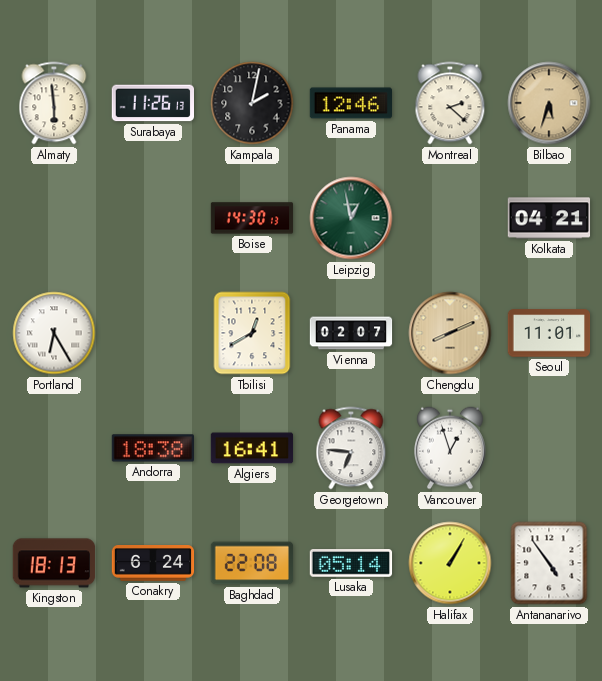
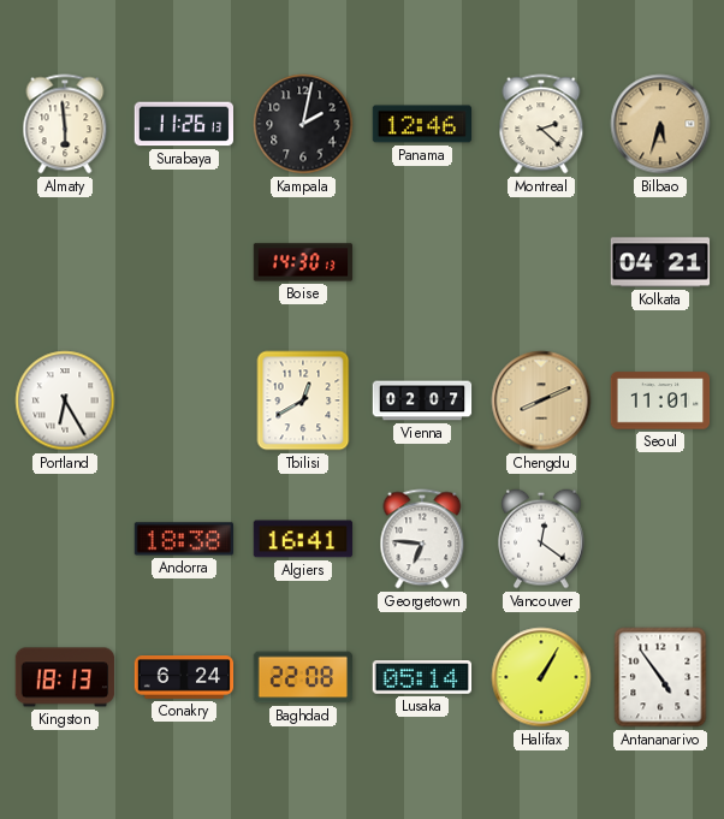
Leipzig: 12:58 -> none
Vancouver: 12:57 -> 12:21
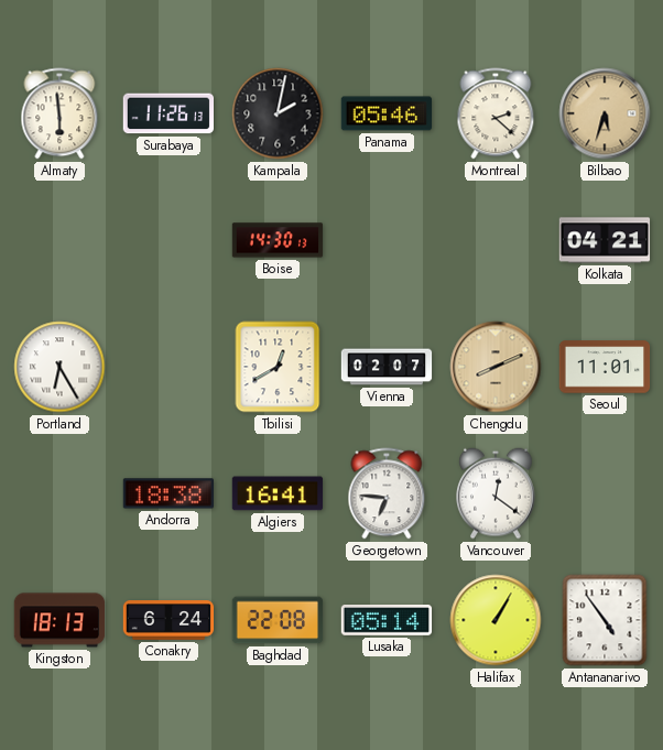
Panama: 12:46 -> 05:46
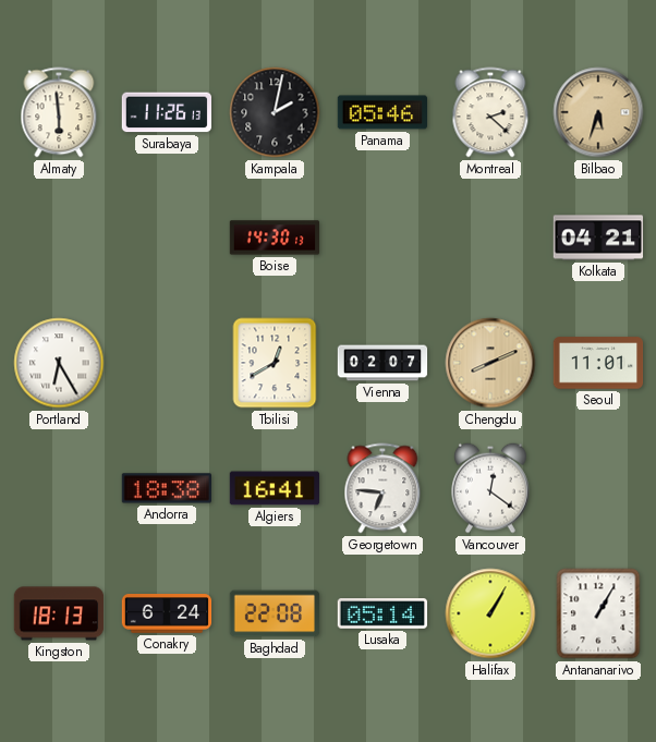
Antananarivo: 4:54 -> 1:05
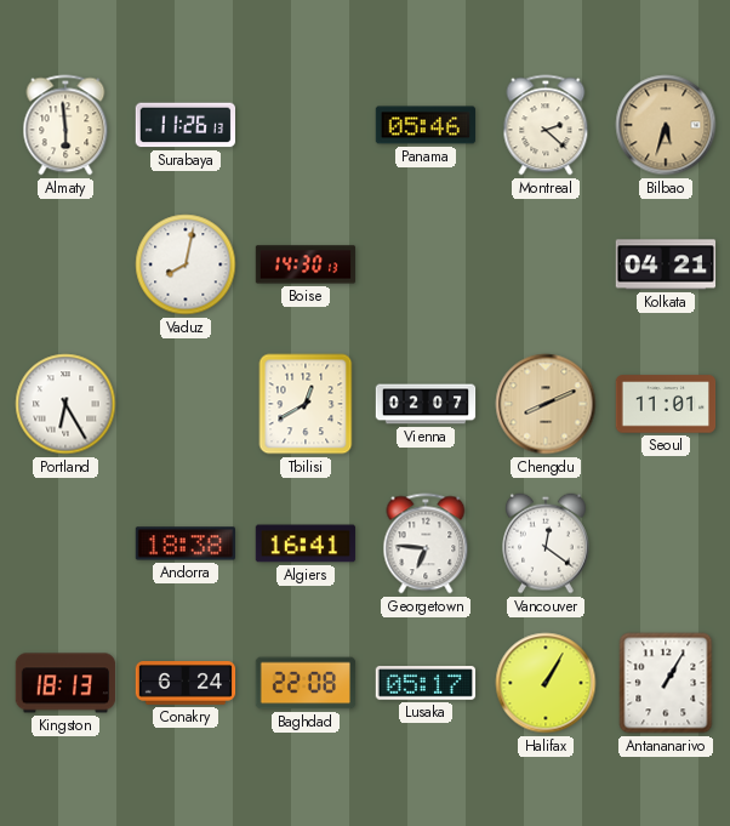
Kampala: 2:02 -> none
Vaduz: none -> 8:02
Lusaka: 05:14 -> 05:17
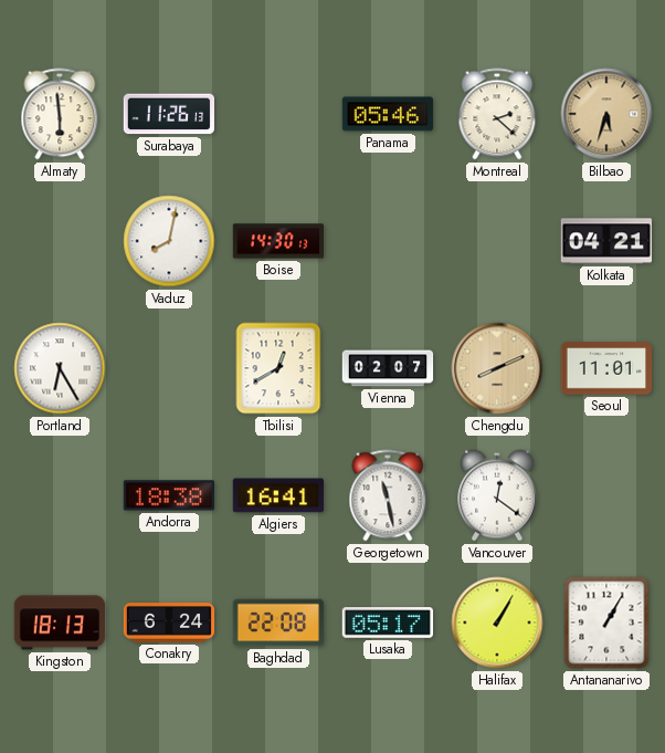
Georgetown: 6:46 -> 11:28
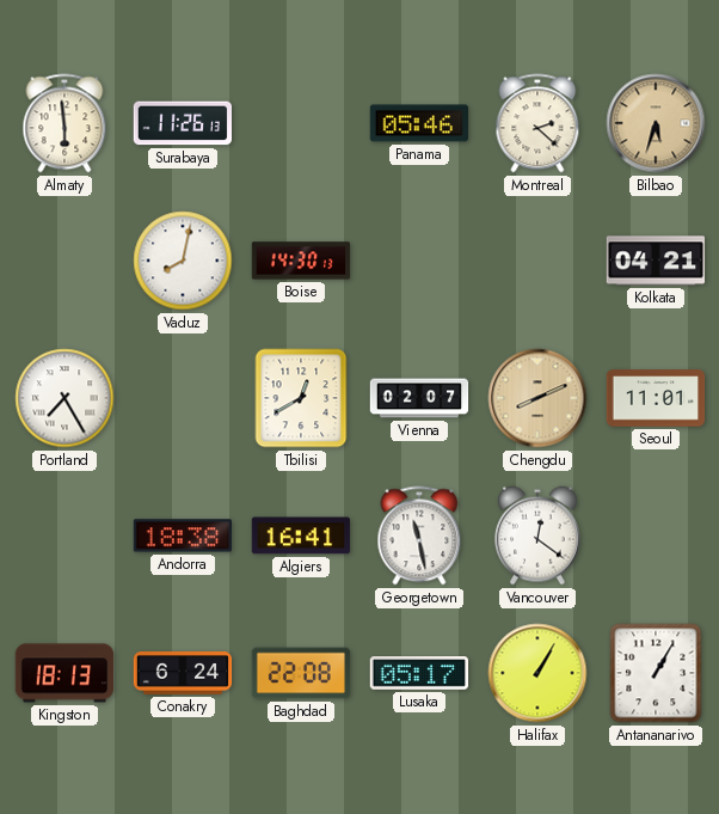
Portland: 6:25 -> 7:25
